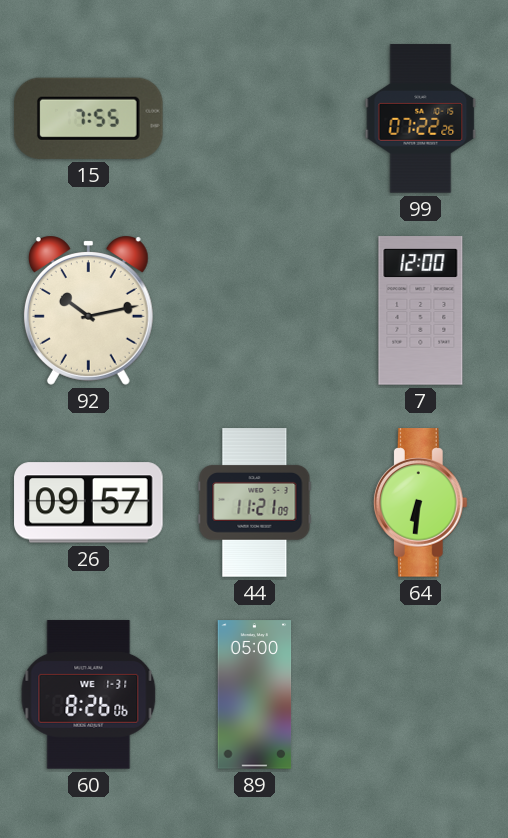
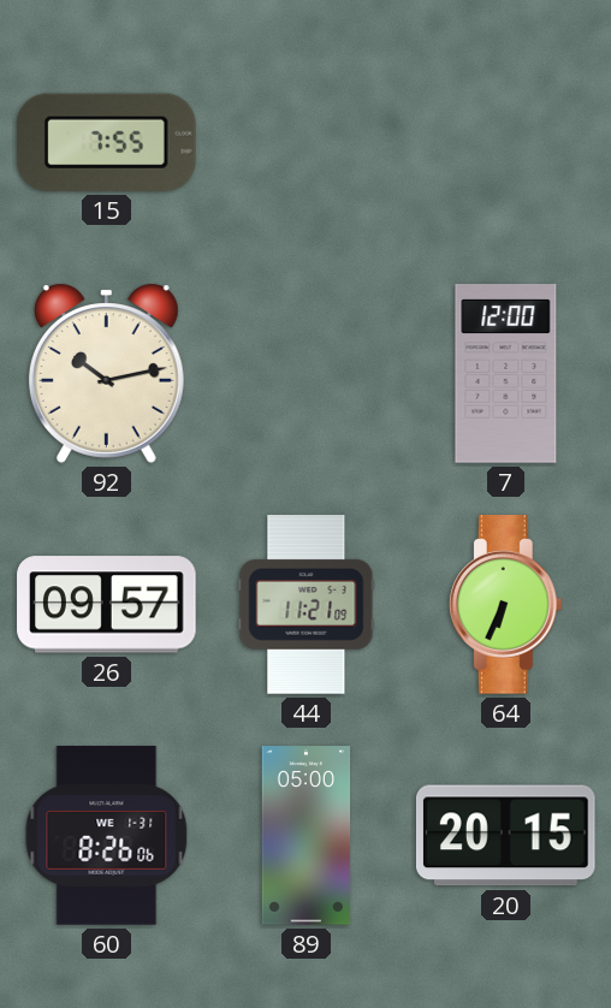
99: 07:22 -> none
64: 6:31 -> 6:34
20: none -> 20:15
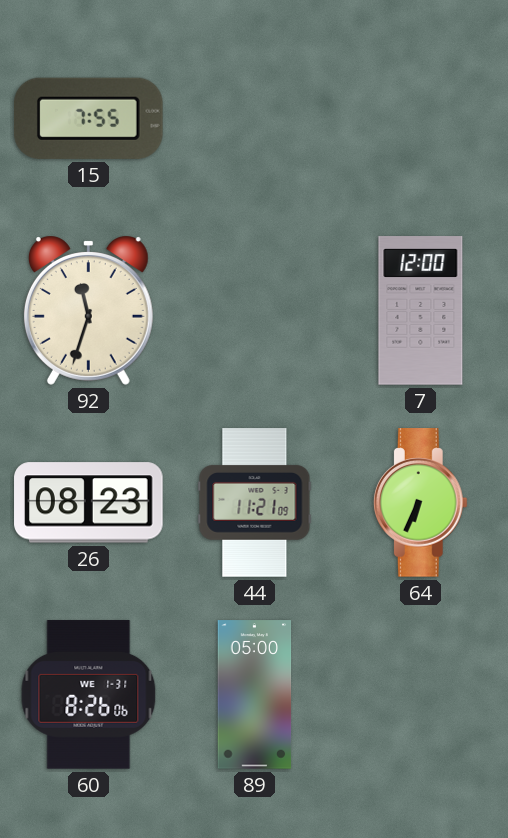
92: 10:13 -> 11:33
26: 09:57 -> 08:23
20: 20:15 -> none
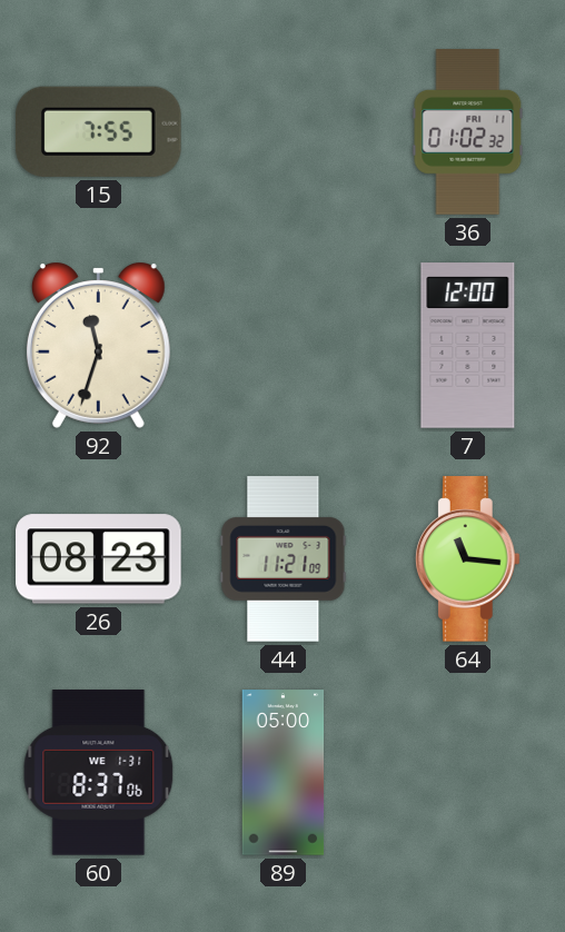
36: none -> 01:02
64: 6:34 -> 11:16
60: 8:26 -> 8:37
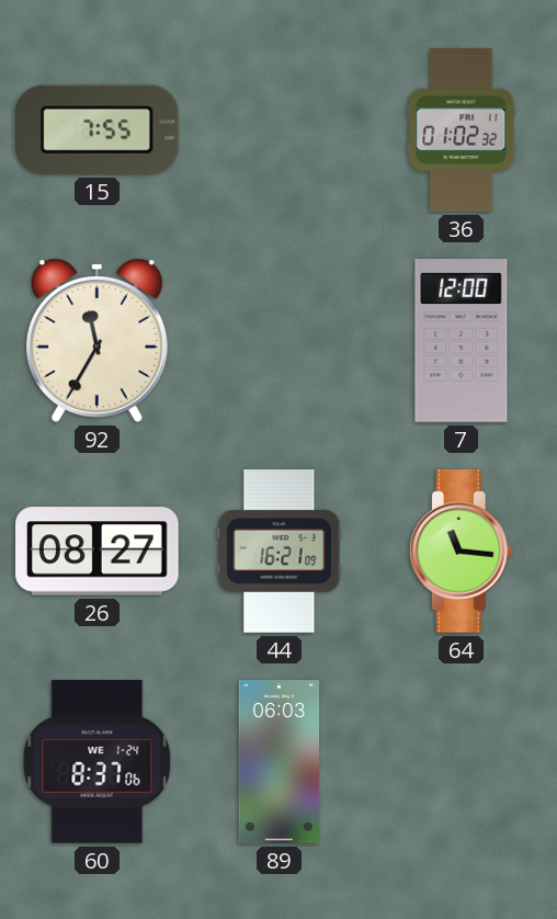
92: 11:33 -> 11:35
26: 08:23 -> 08:27
44: 11:21 -> 16:21
60 date: WE 1-31 -> WE 1-24
89: 05:00 -> 06:03
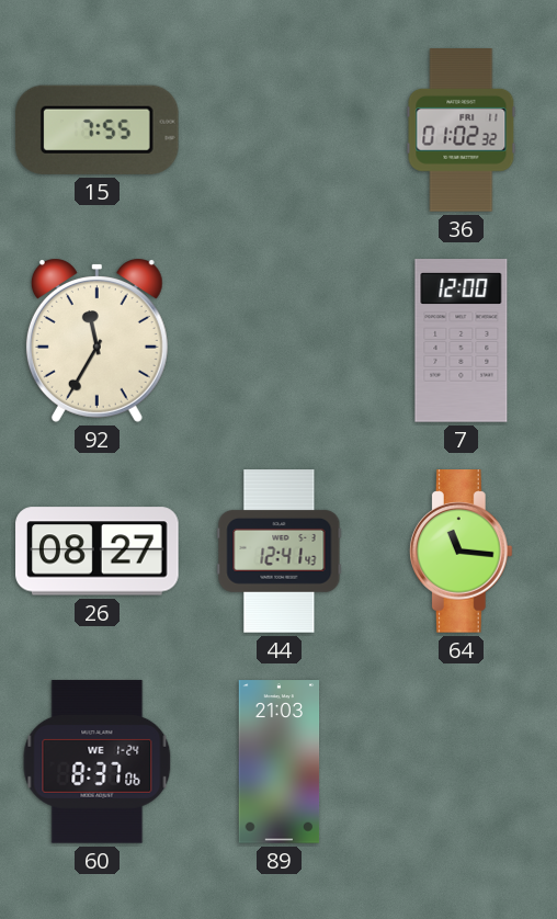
44: 16:21 -> 12:41
89: 06:03 -> 21:03
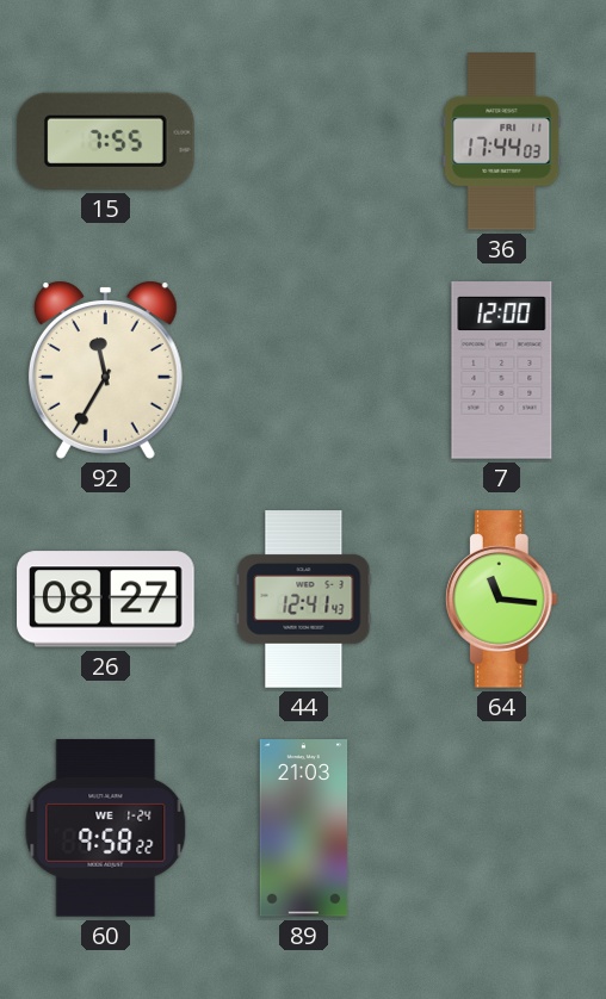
36: 01:02 -> 17:44
60: 8:37 -> 9:58
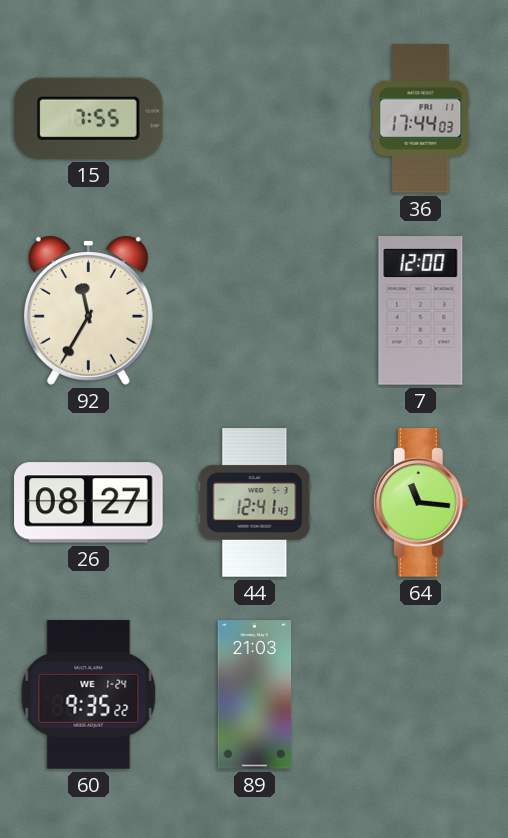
60: 9:58 -> 9:35
